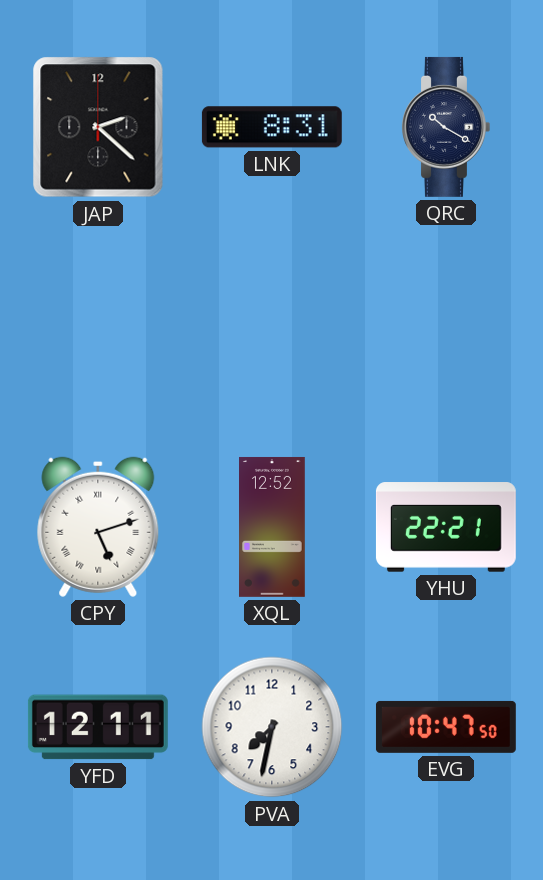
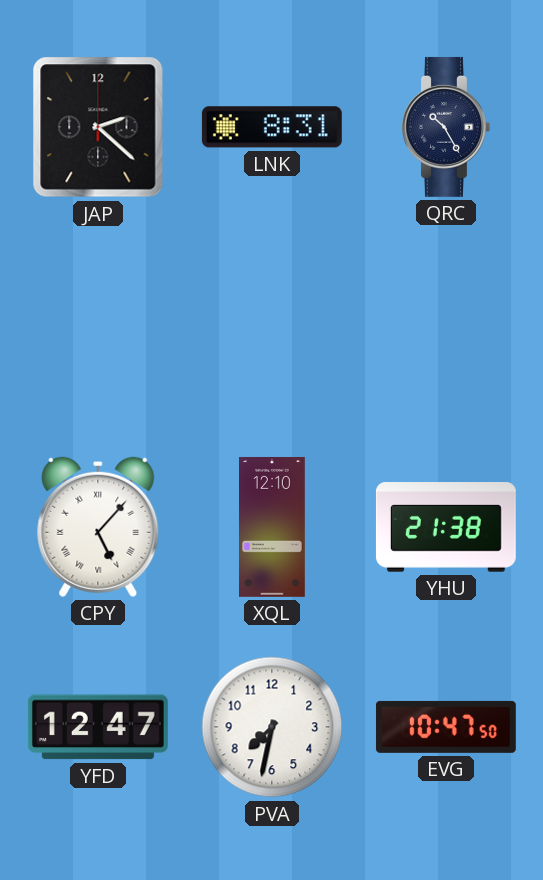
QRC: 10:20 -> 10:25
CPY: 5:12 -> 5:07
XQL: 12:52 -> 12:10
YHU: 22:21 -> 21:38
YFD: 12:11 -> 12:47
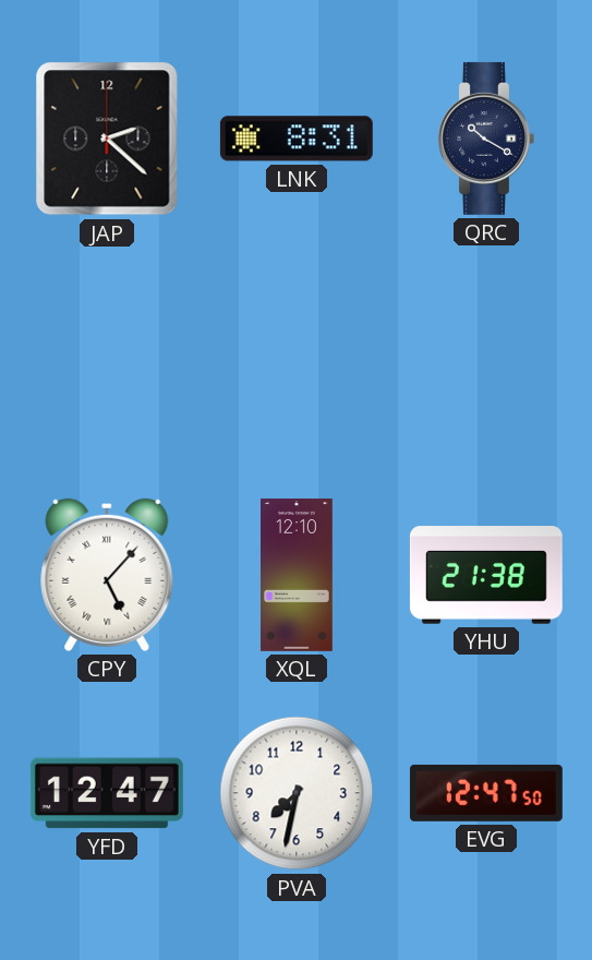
QRC: 10:25 -> 10:20
EVG: 10:47 -> 12:47
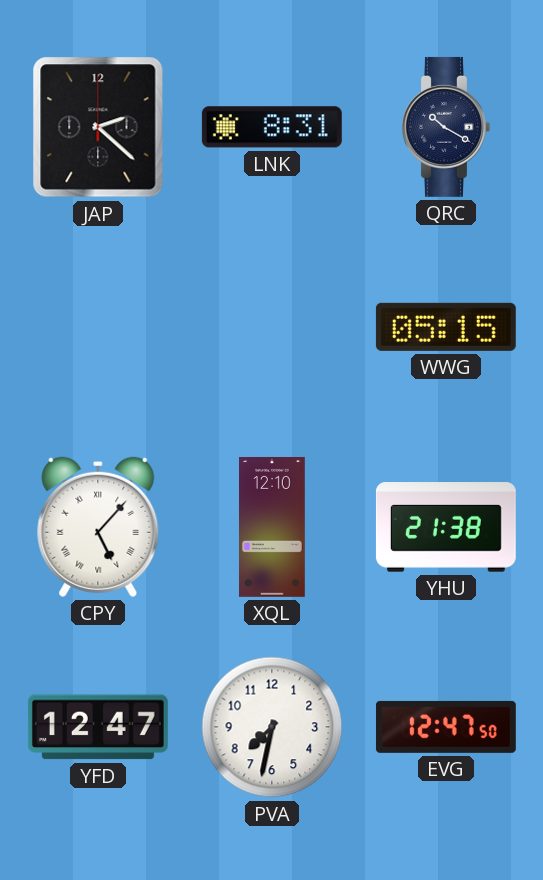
WWG: none -> 05:15
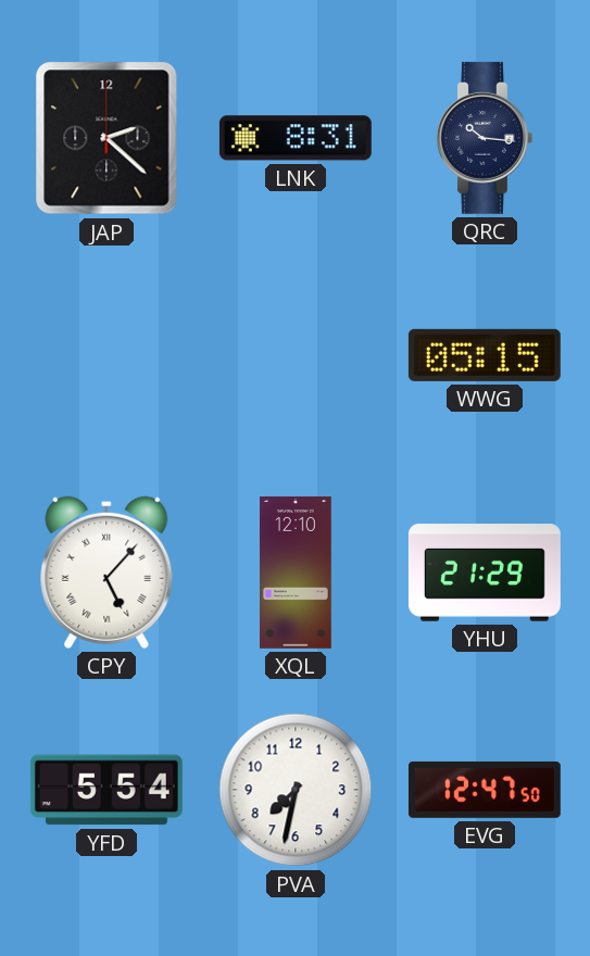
QRC: 10:20 -> 10:16
YHU: 21:38 -> 21:29
YFD: 12:47 -> 5:54
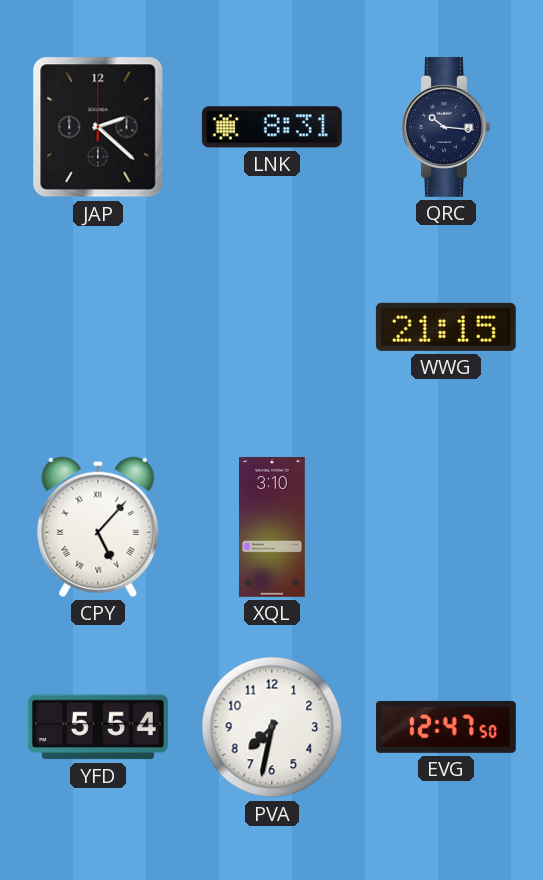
WWG: 05:15 -> 21:15
XQL: 12:10 -> 3:10
YHU: 21:29 -> none
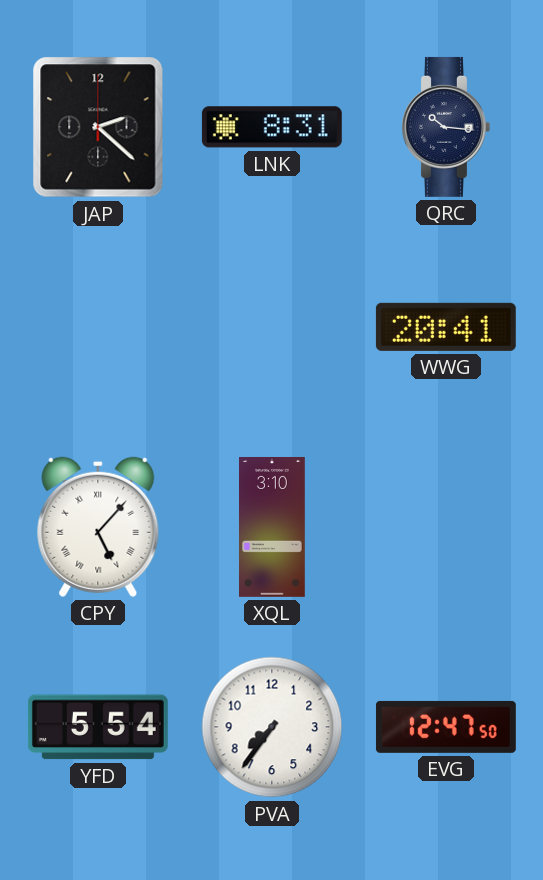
WWG: 21:15 -> 20:41
PVA: 7:32 -> 7:36
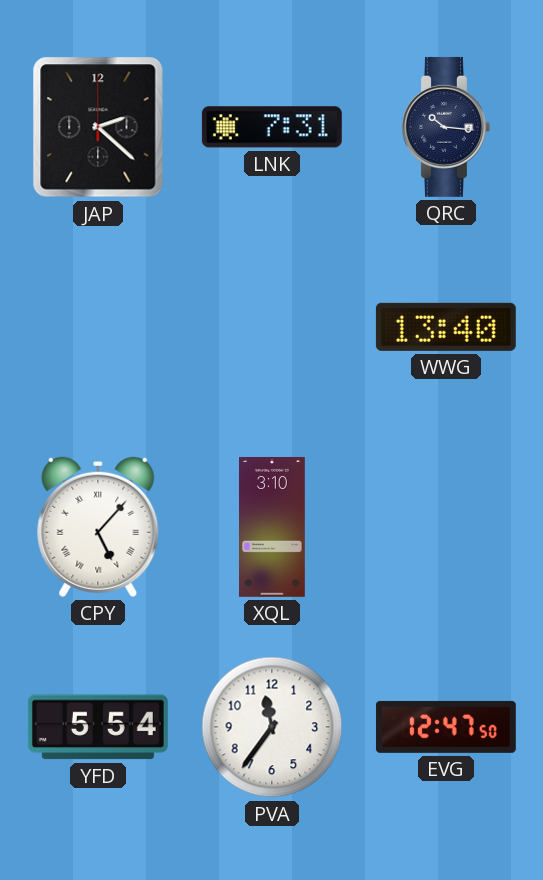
LNK: 8:31 -> 7:31
WWG: 20:41 -> 13:40
PVA: 7:36 -> 11:36
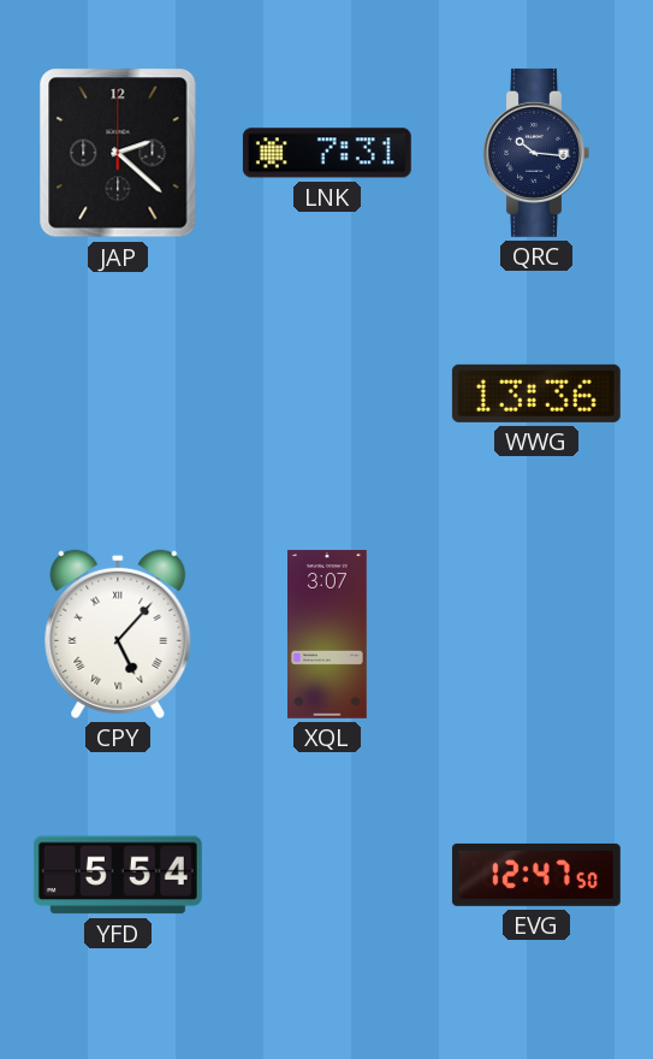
WWG: 13:40 -> 13:36
XQL: 3:10 -> 3:07
PVA: 11:36 -> none
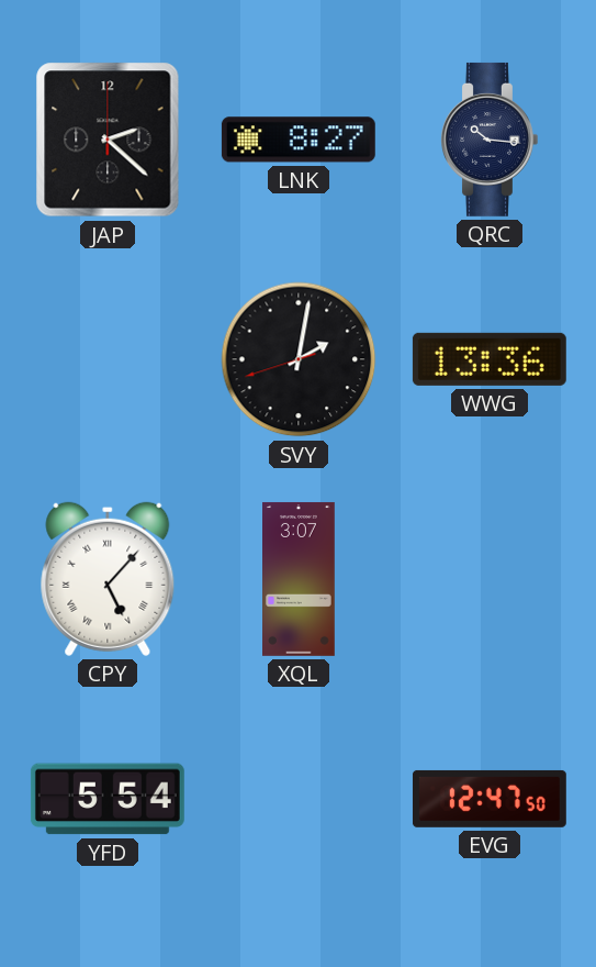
LNK: 7:31 -> 8:27
SVY: none -> 2:01
